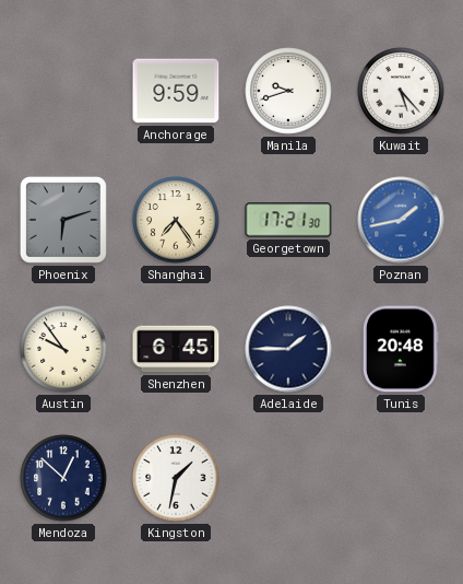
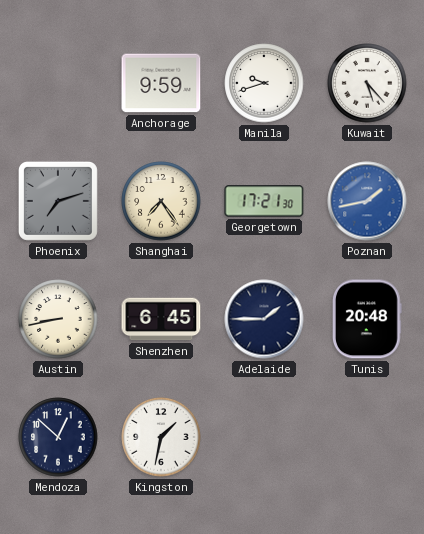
Phoenix: 6:12 -> 7:12
Austin: 9:54 -> 8:43
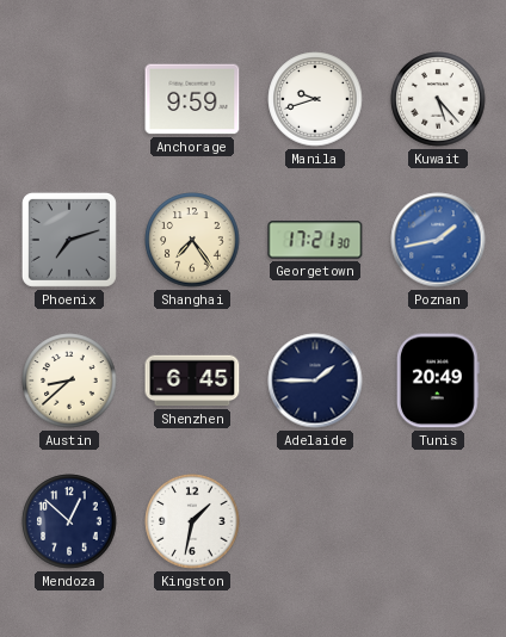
Austin: 8:43 -> 8:38
Tunis: 20:48 -> 20:49
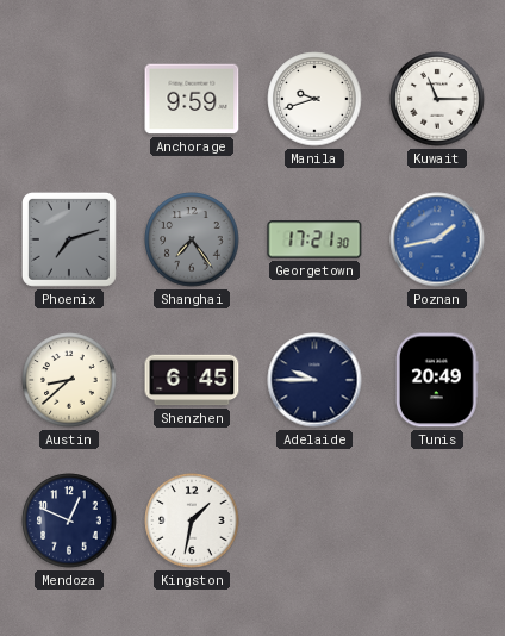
Kuwait: 5:23 -> 11:15
Shanghai dial: cream -> grey
Adelaide: 1:45 -> 9:45
Mendoza: 12:52 -> 12:49
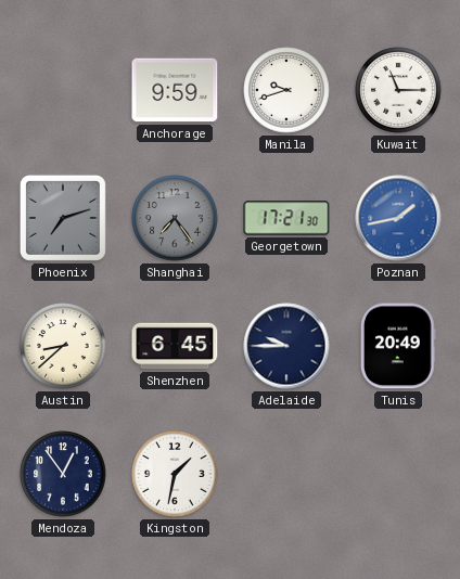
Mendoza: 12:49 -> 12:54
